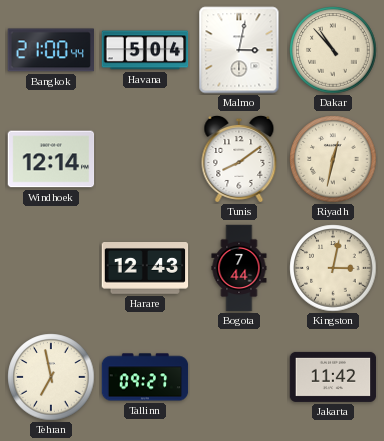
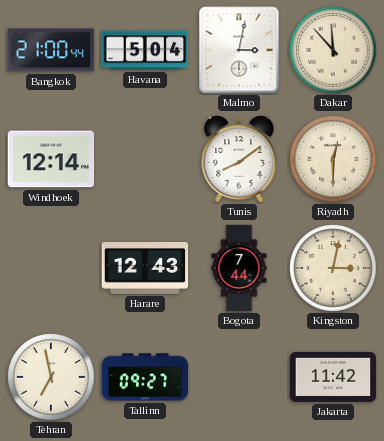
Dakar: 10:53 -> 11:53
Riyadh: 12:32 -> 12:30
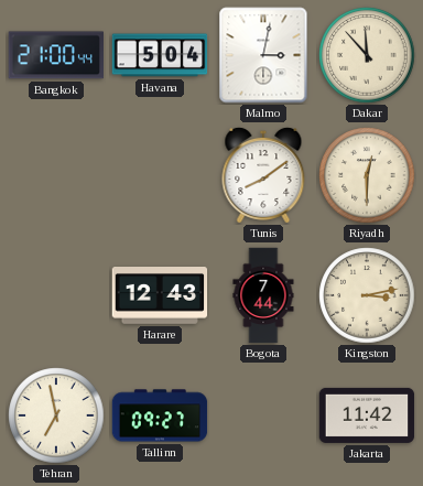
Windhoek: 12:14 -> none
Kingston: 3:02 -> 3:13
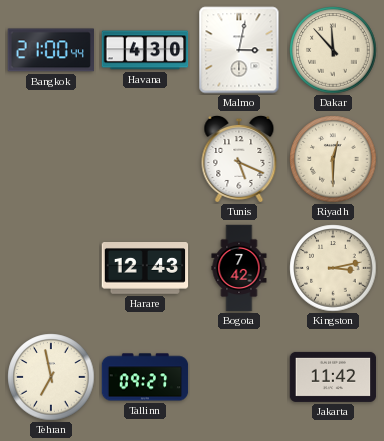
Havana: 5:04 -> 4:30
Tunis: 8:09 -> 5:19
Bogota: 7:44 -> 7:42
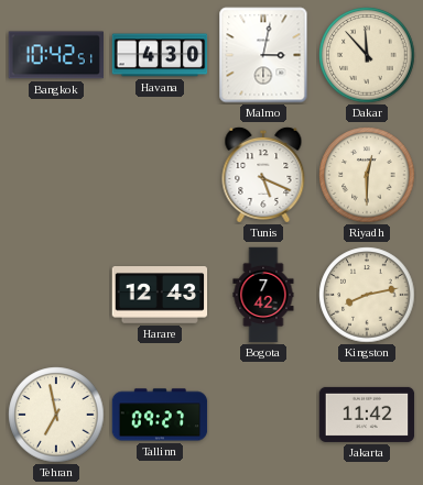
Bangkok: 21:00 -> 10:42
Kingston: 3:13 -> 8:13
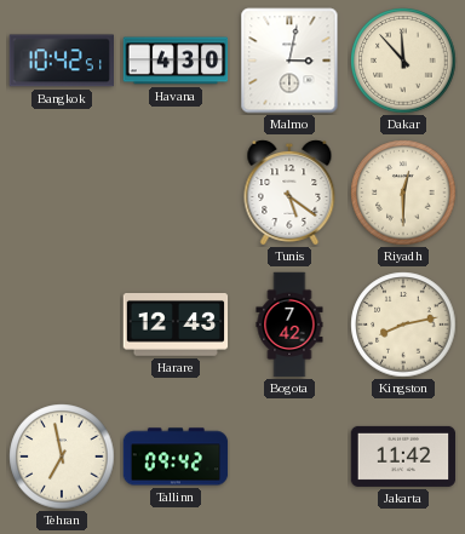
Tunis: 5:19 -> 5:21
Tallinn: 09:27 -> 09:42
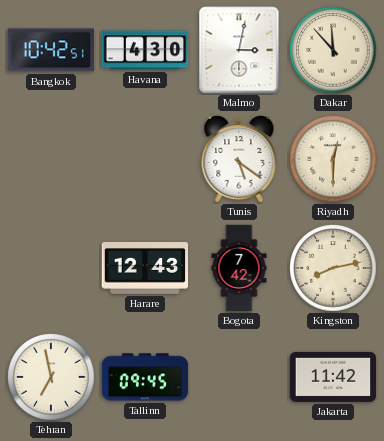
Tallinn: 09:42 -> 09:45
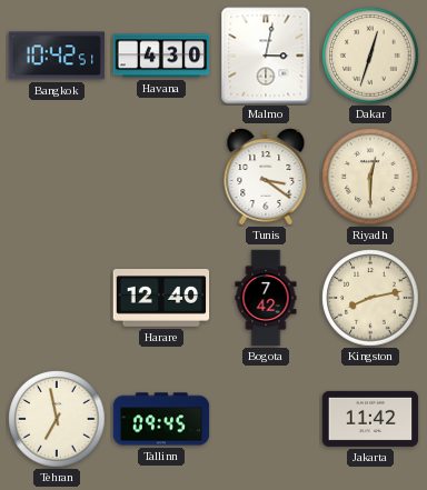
Dakar: 11:53 -> 12:33
Tunis: 5:21 -> 3:21
Harare: 12:43 -> 12:40
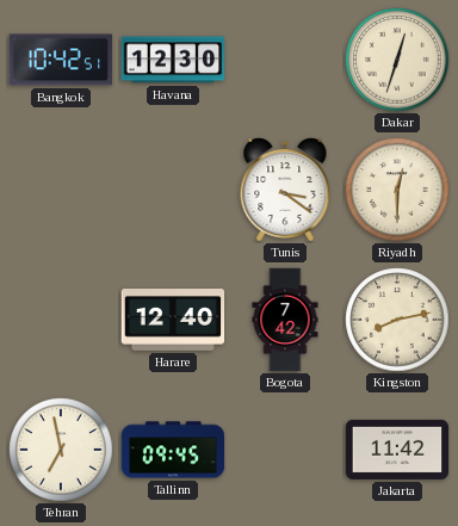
Havana: 4:30 -> 12:30
Malmo: 3:02 -> none
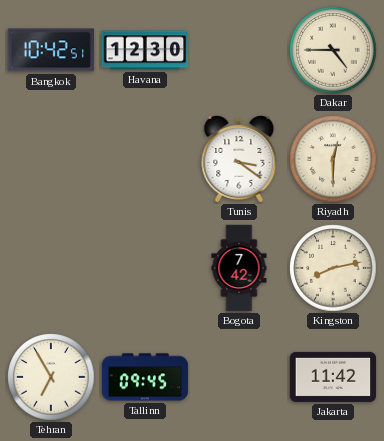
Dakar: 12:33 -> 4:45
Harare: 12:40 -> none
Tehran: 6:58 -> 6:55
